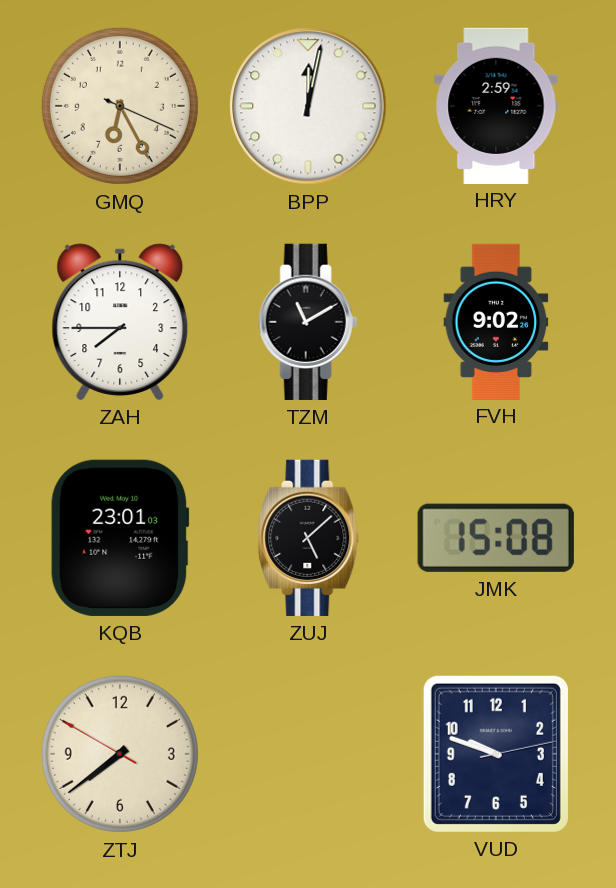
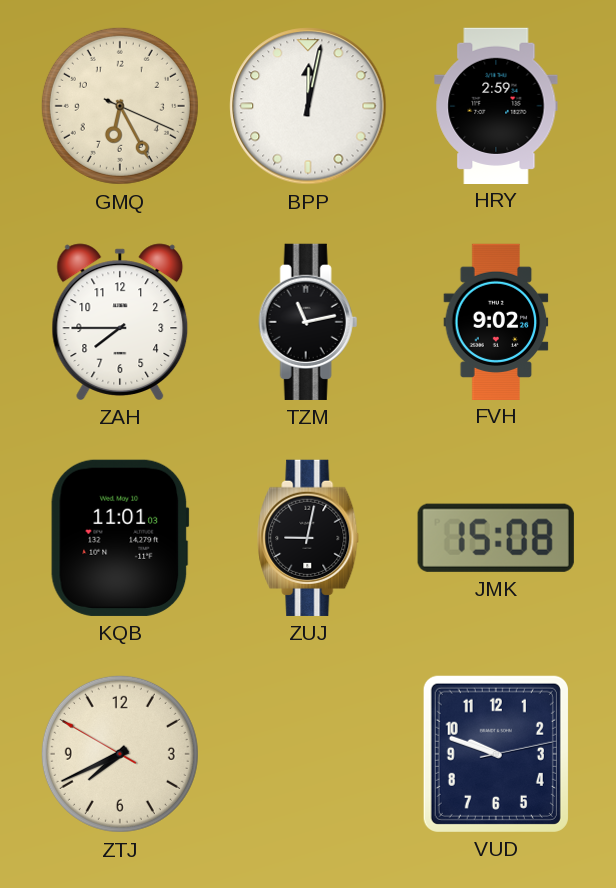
TZM: 11:10 -> 11:13
KQB: 23:01 -> 11:01
ZUJ: 5:08 -> 9:02
ZTJ: 7:38 -> 7:40
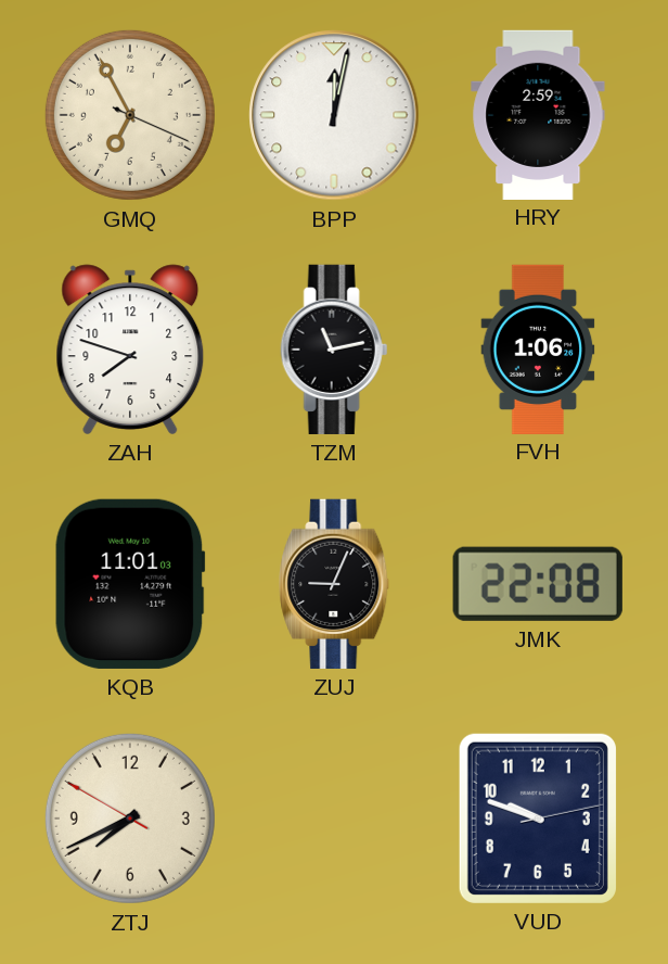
GMQ: 6:25 -> 6:55
ZAH: 7:45 -> 7:48
FVH: 9:02 -> 1:06
ZUJ: 9:02 -> 9:04
JMK: 15:08 -> 22:08
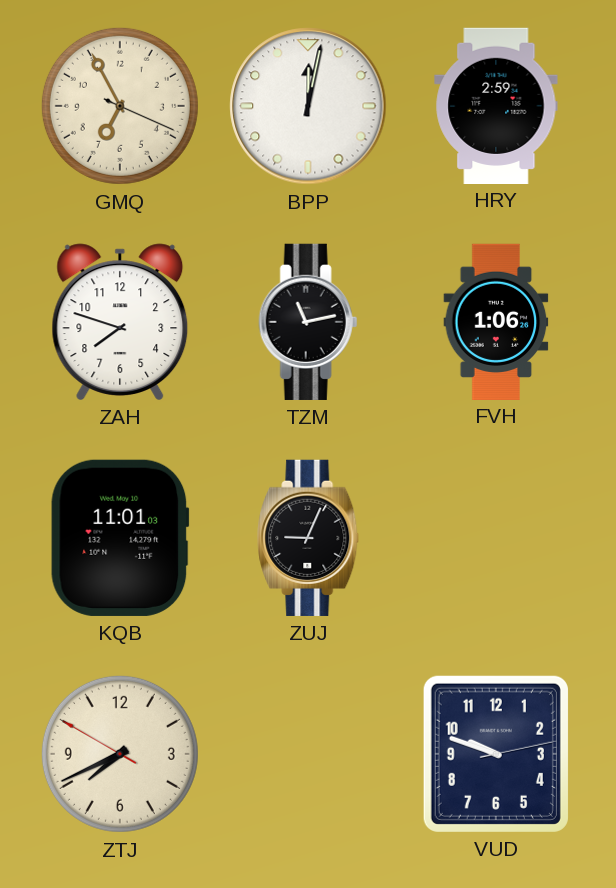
JMK: 22:08 -> none
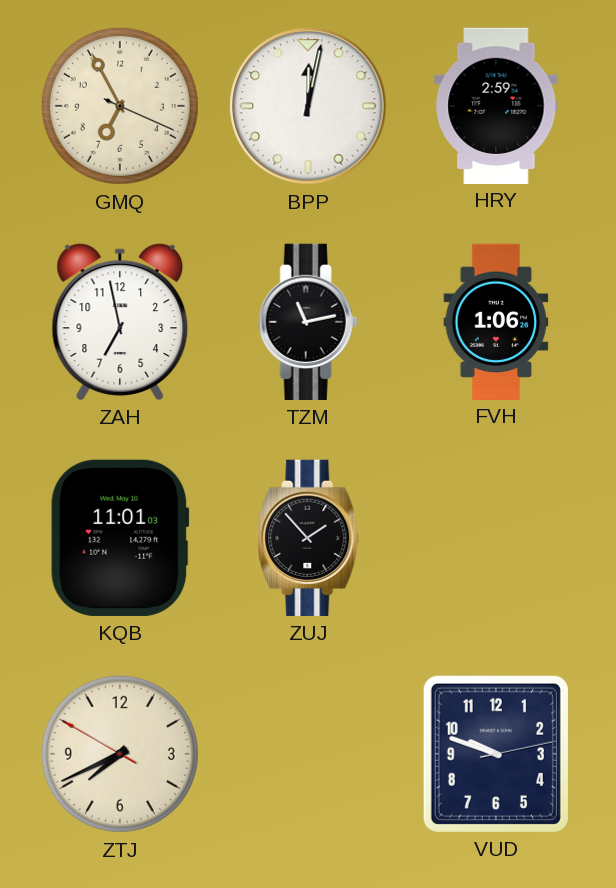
ZAH: 7:48 -> 6:58
ZUJ: 9:04 -> 1:53
